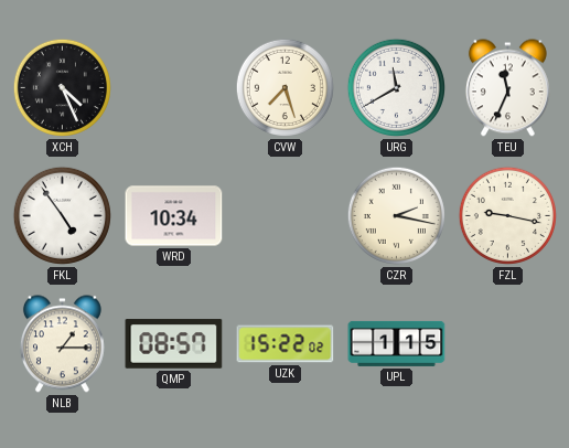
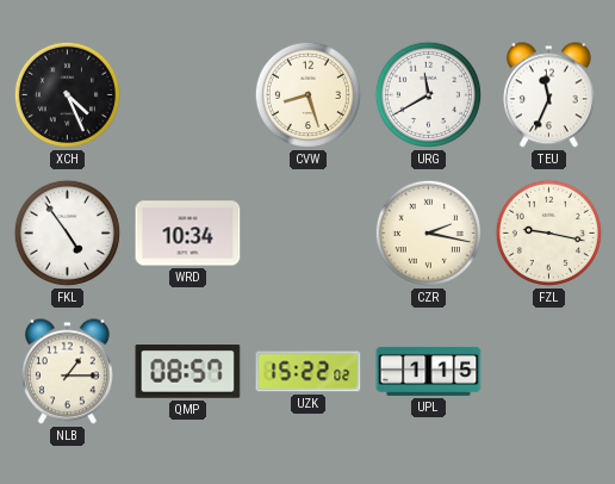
CVW: 7:27 -> 8:27
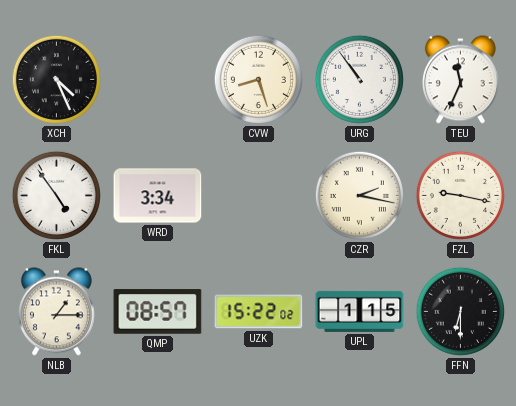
URG: 11:40 -> 10:54
WRD: 10:34 -> 3:34
FFN: none -> 6:30
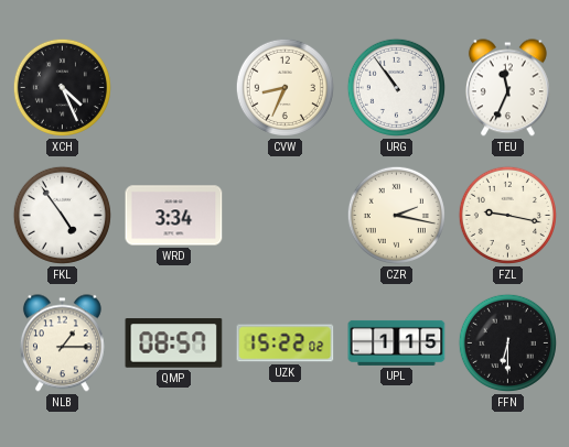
CVW: 8:27 -> 8:34
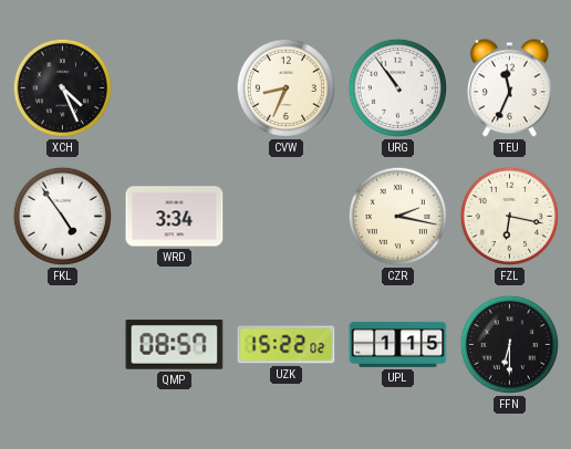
FZL: 9:17 -> 6:17
NLB: 1:15 -> none
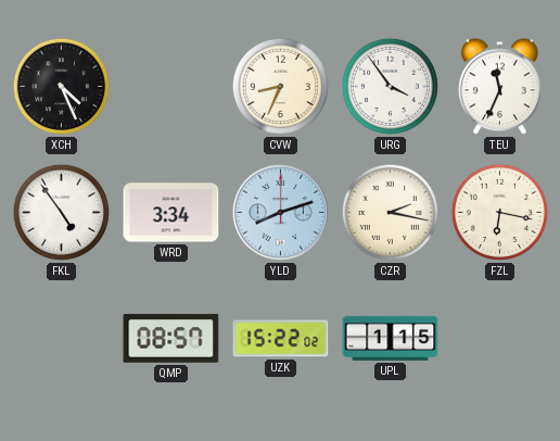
URG: 10:54 -> 3:54
YLD: none -> 8:12
FFN: 6:30 -> none
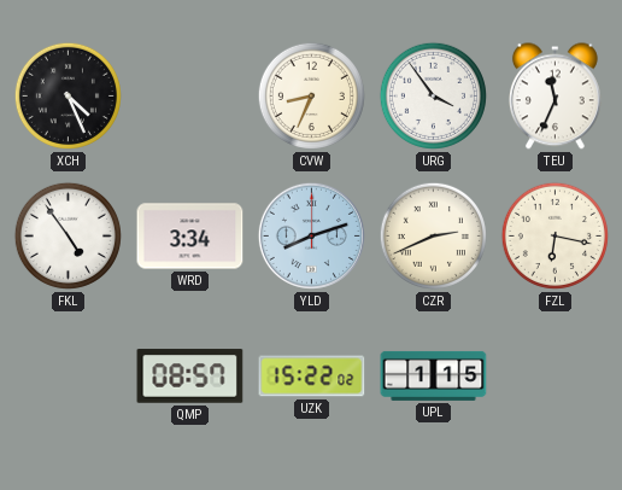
CZR: 2:17 -> 2:41
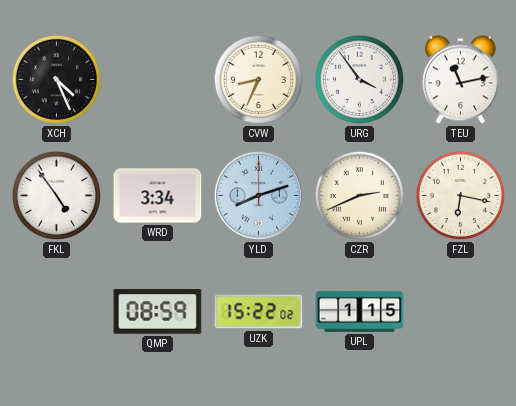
TEU: 11:34 -> 11:13
QMP: 08:57 -> 08:59
